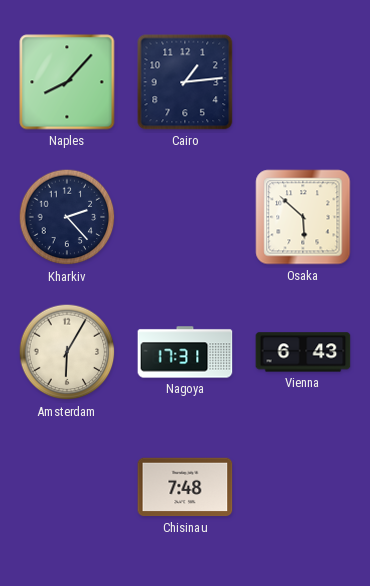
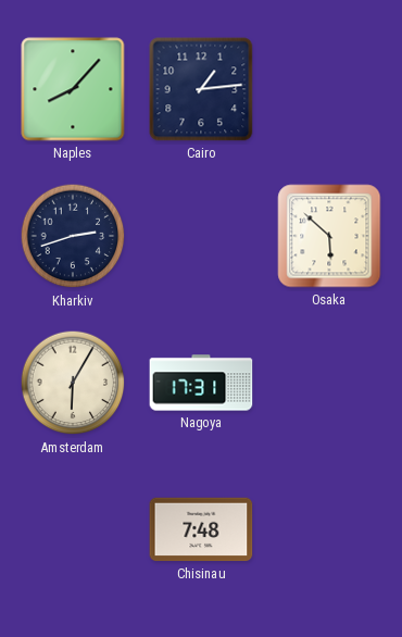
Kharkiv: 2:23 -> 2:42
Vienna: 6:43 -> none
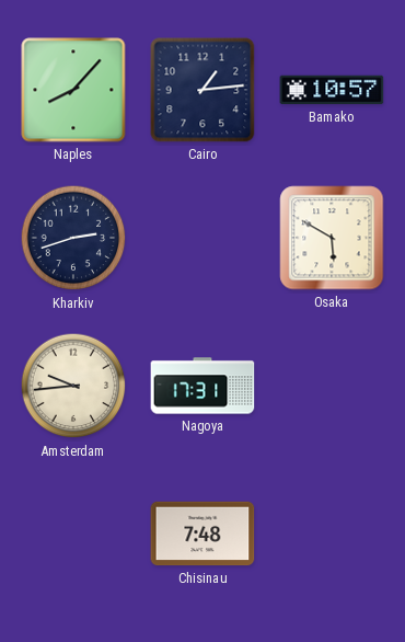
Bamako: none -> 10:57
Osaka: 5:52 -> 5:50
Amsterdam: 6:05 -> 9:44
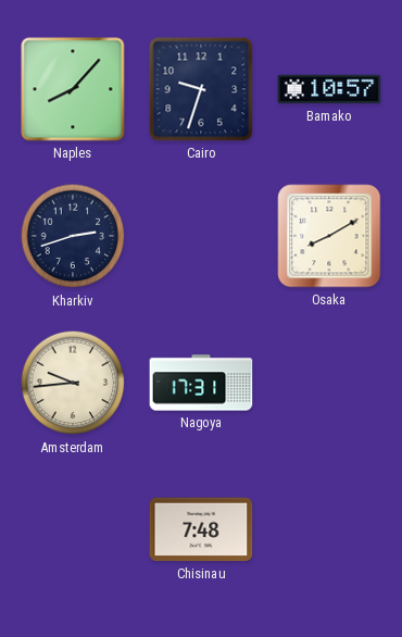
Cairo: 1:14 -> 9:33
Osaka: 5:50 -> 8:10
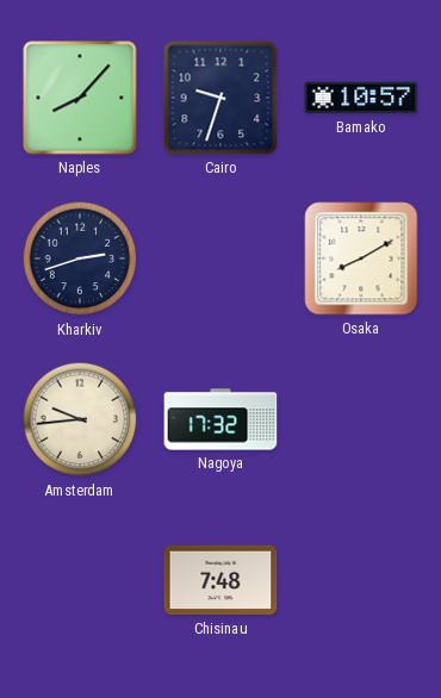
Nagoya: 17:31 -> 17:32
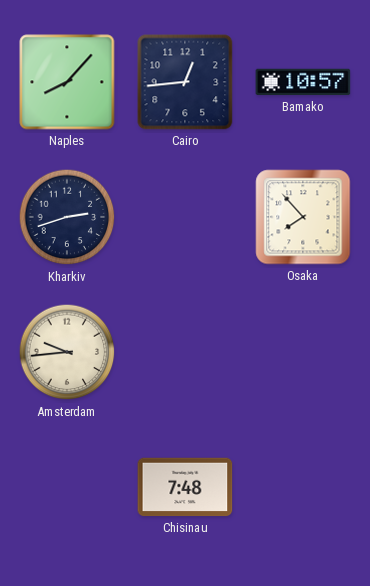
Cairo: 9:33 -> 12:44
Osaka: 8:10 -> 7:53
Nagoya: 17:32 -> none
